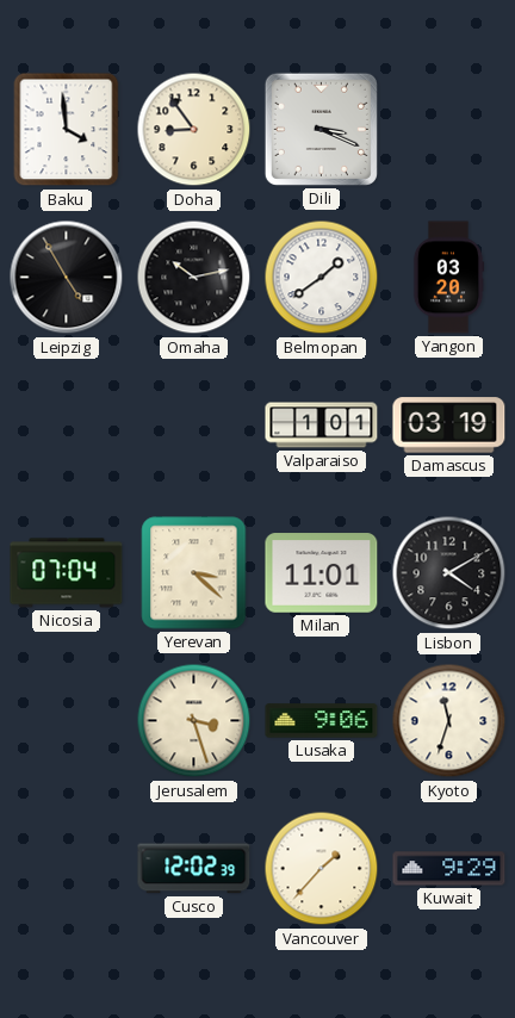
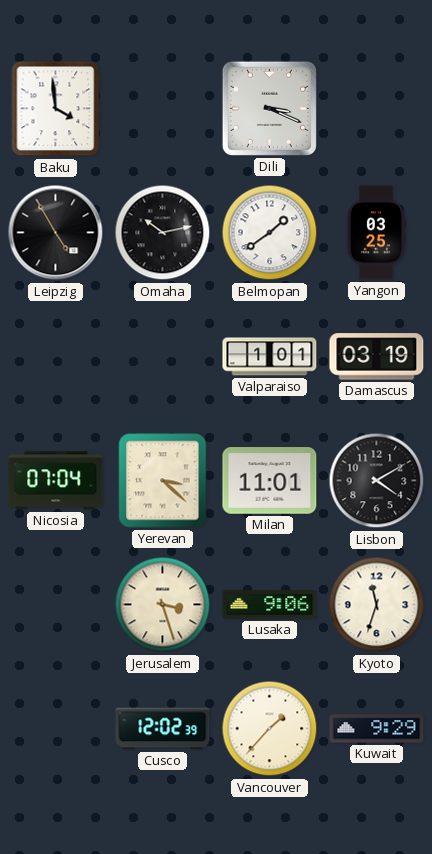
Doha: 8:54 -> none
Yangon: 03:20 -> 03:25
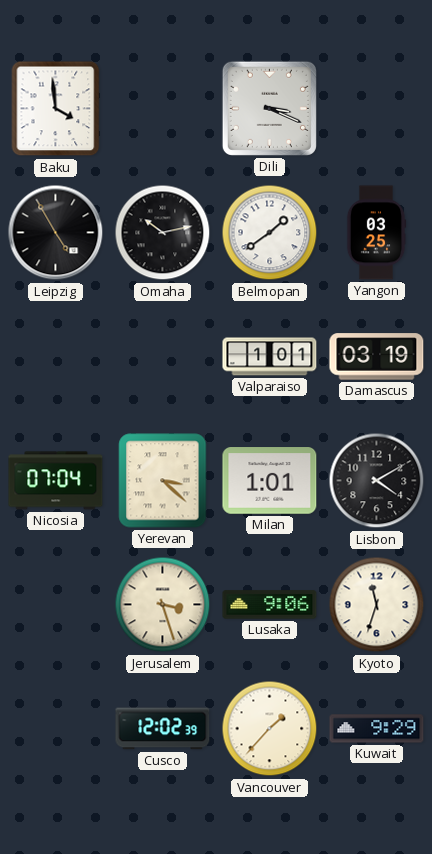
Milan: 11:01 -> 1:01
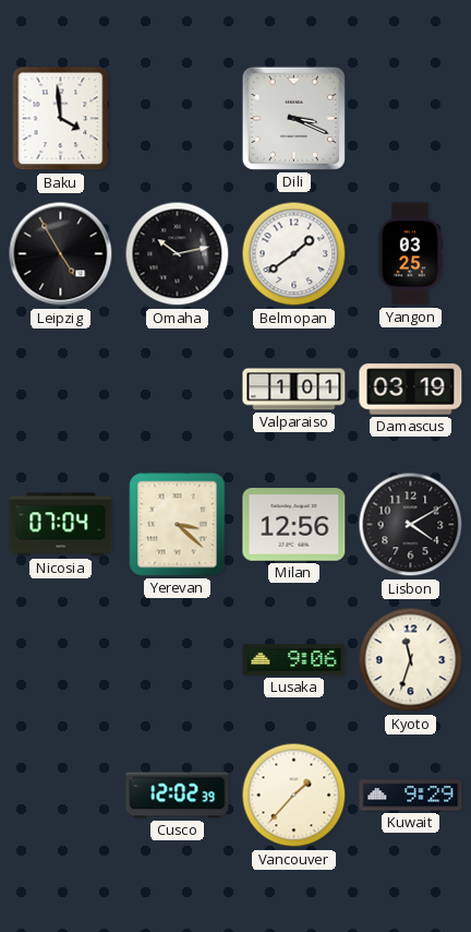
Milan: 1:01 -> 12:56
Jerusalem: 3:27 -> none
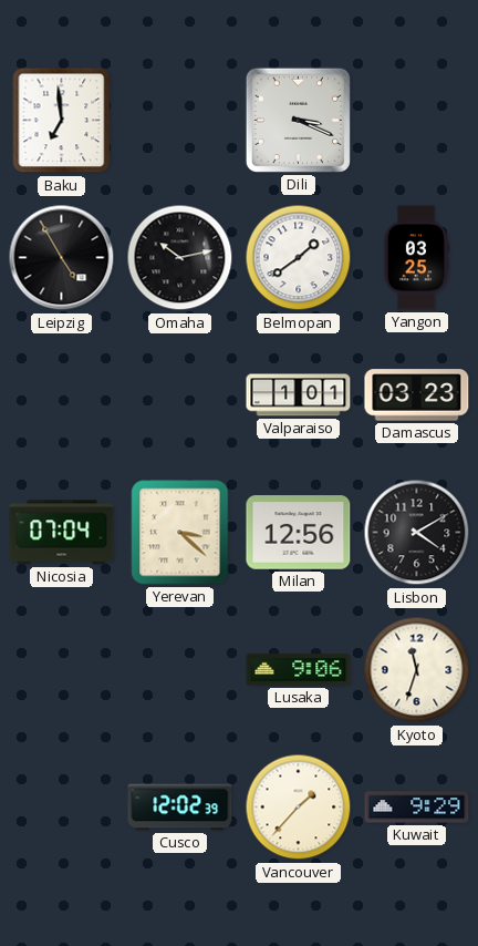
Baku: 3:59 -> 6:59
Damascus: 03:19 -> 03:23
